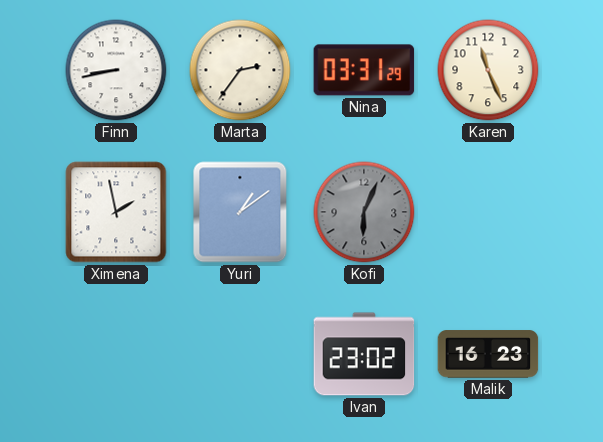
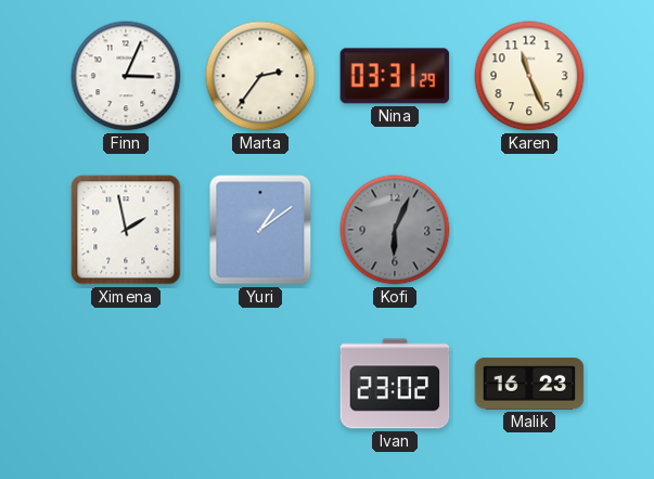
Finn: 8:43 -> 3:04
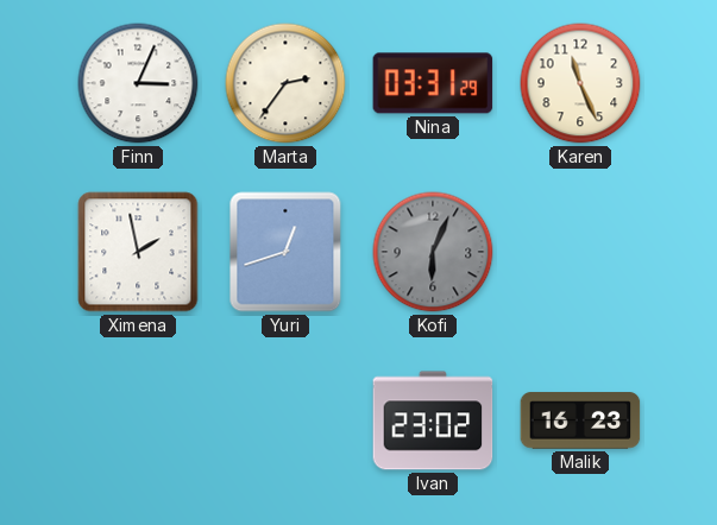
Yuri: 1:09 -> 12:42
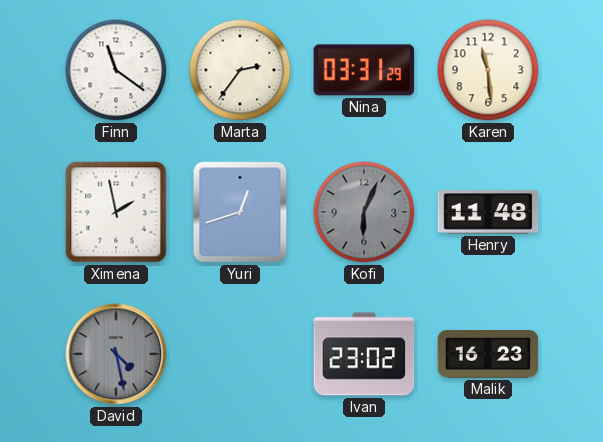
Finn: 3:04 -> 11:21
Karen: 11:26 -> 11:29
Henry: none -> 11:48
David: none -> 4:28
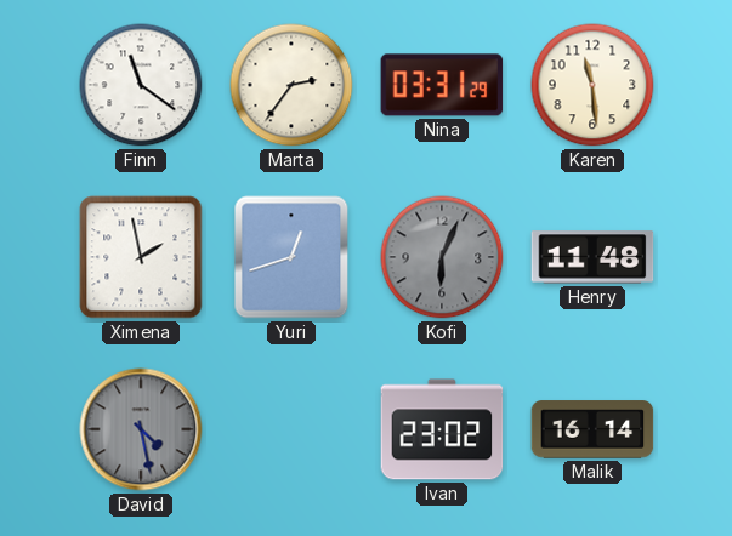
Malik: 16:23 -> 16:14
